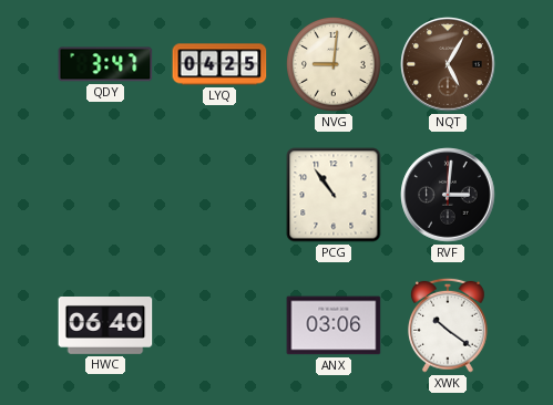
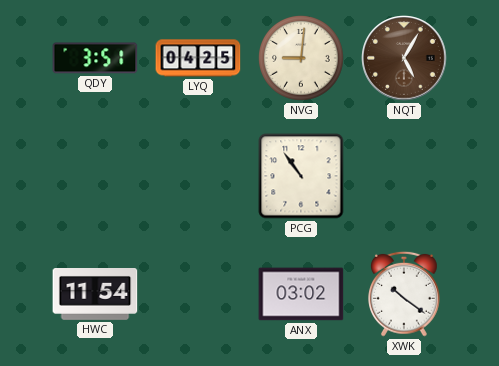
QDY: 3:47 -> 3:51
RVF: 3:01 -> none
HWC: 06:40 -> 11:54
ANX: 03:06 -> 03:02
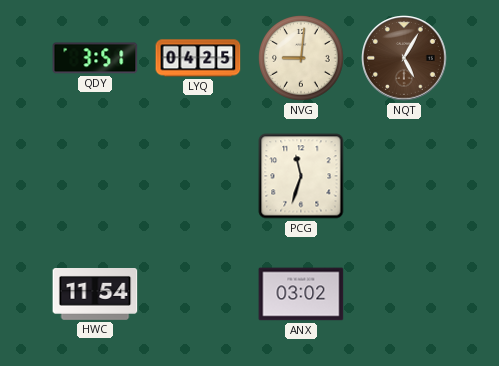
PCG: 10:54 -> 11:33
XWK: 10:21 -> none
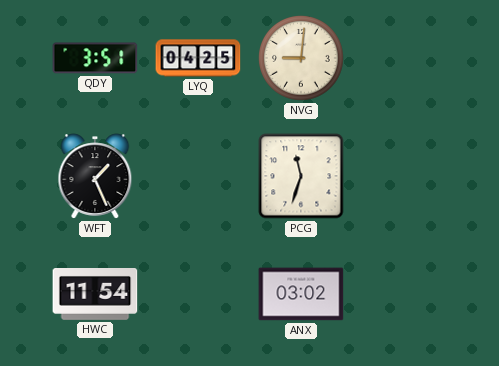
NQT: 5:05 -> none
WFT: none -> 1:26
